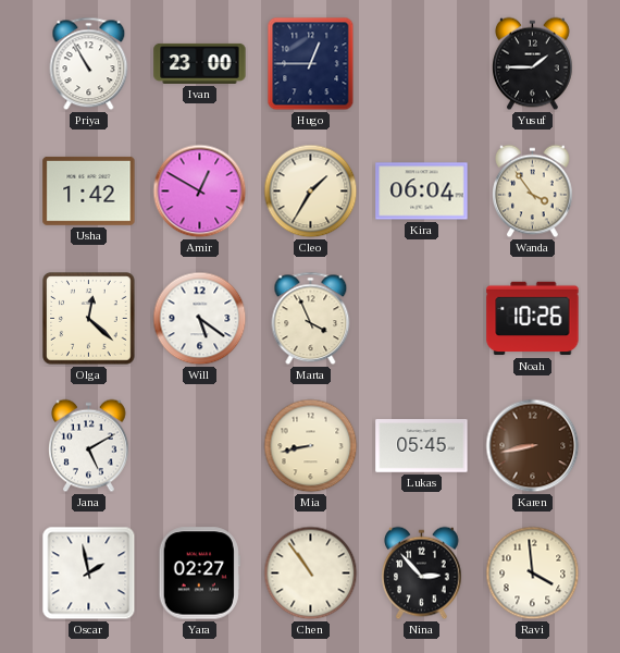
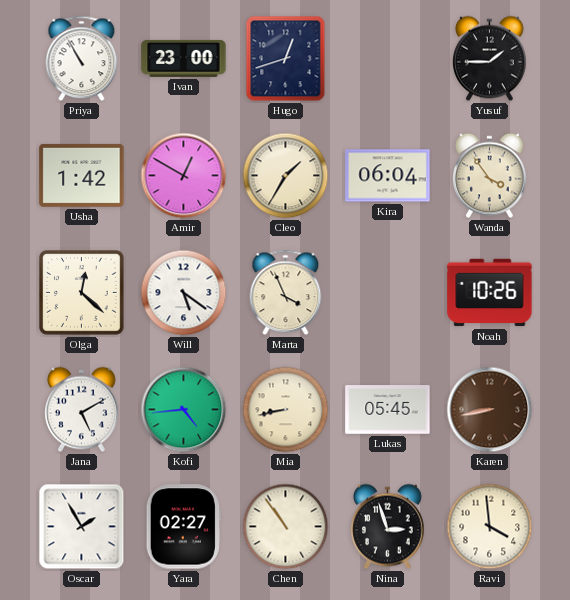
Hugo: 12:45 -> 12:42
Kofi: none -> 4:44
Oscar: 1:58 -> 1:55
Nina: 2:53 -> 2:57
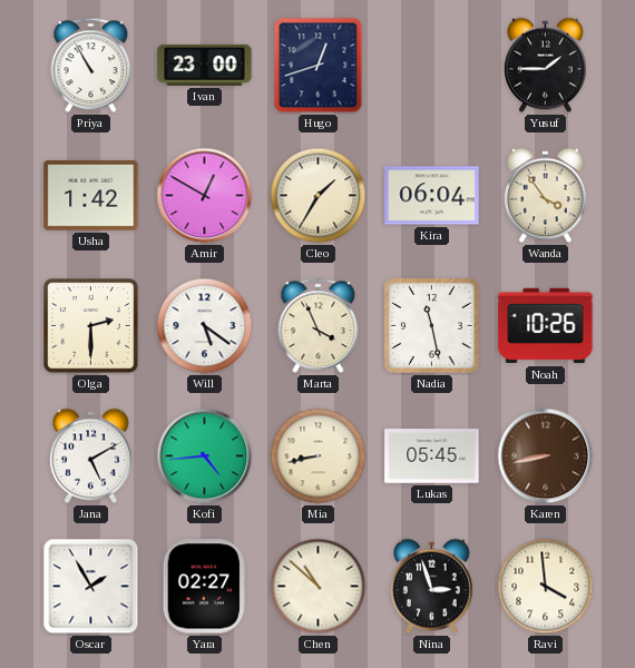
Olga: 12:22 -> 2:30
Nadia: none -> 11:28
Chen: 10:54 -> 10:52
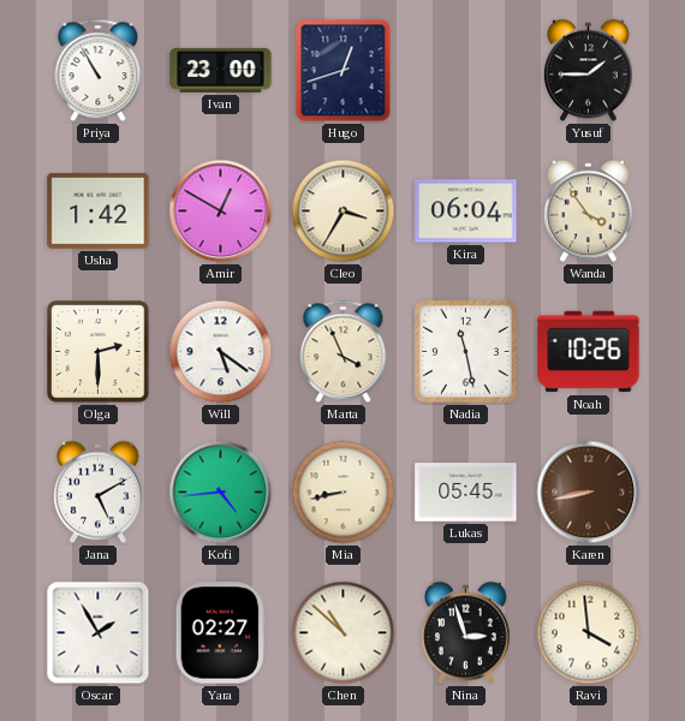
Cleo: 1:35 -> 3:35
